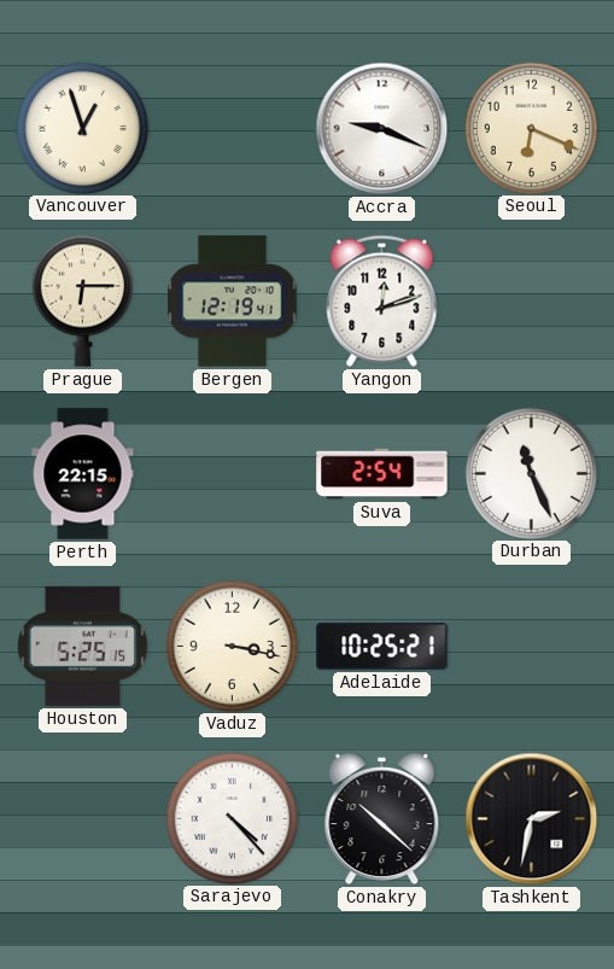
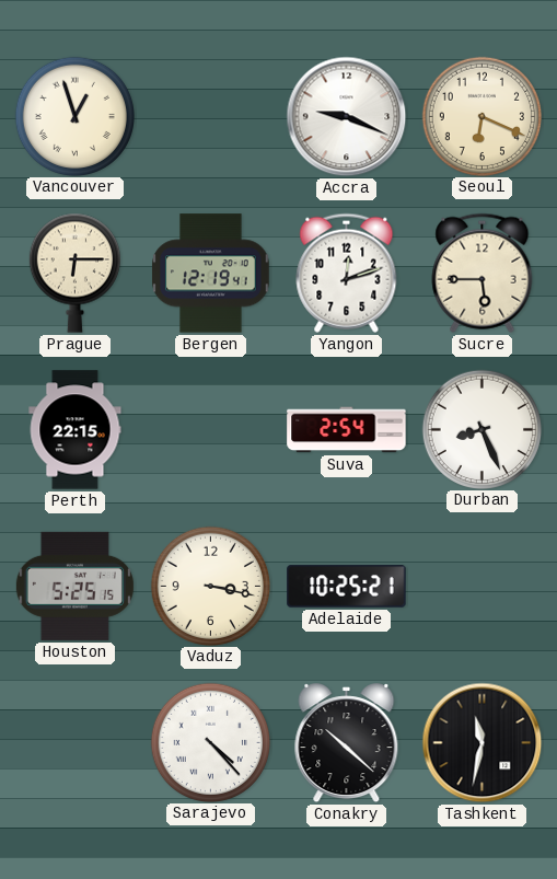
Sucre: none -> 5:45
Durban: 11:26 -> 8:26
Tashkent: 2:32 -> 11:32
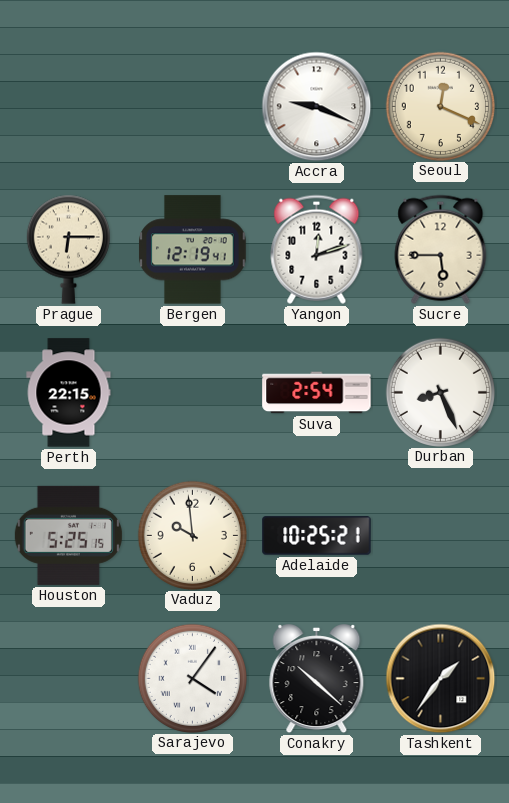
Vancouver: 12:57 -> none
Seoul: 6:19 -> 12:19
Vaduz: 3:17 -> 9:59
Sarajevo: 4:23 -> 4:06
Tashkent: 11:32 -> 1:36
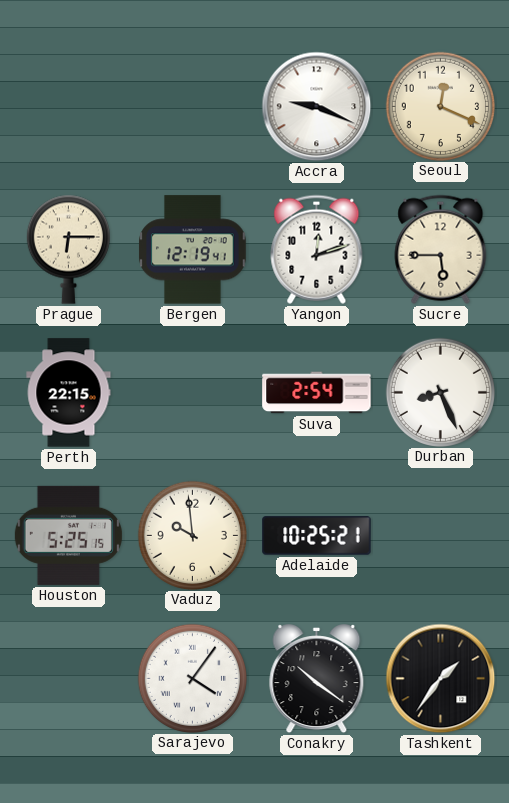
Conakry: 10:22 -> 10:21
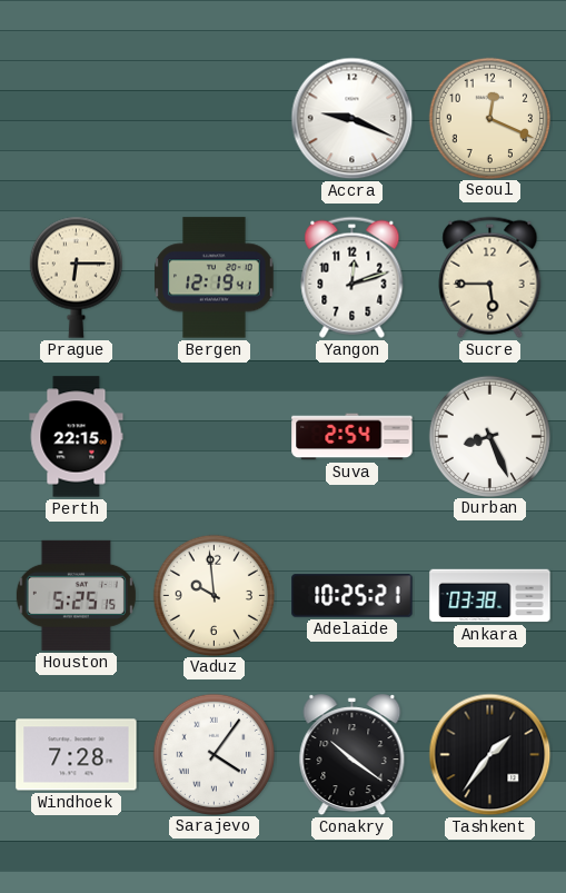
Ankara: none -> 03:38
Windhoek: none -> 7:28
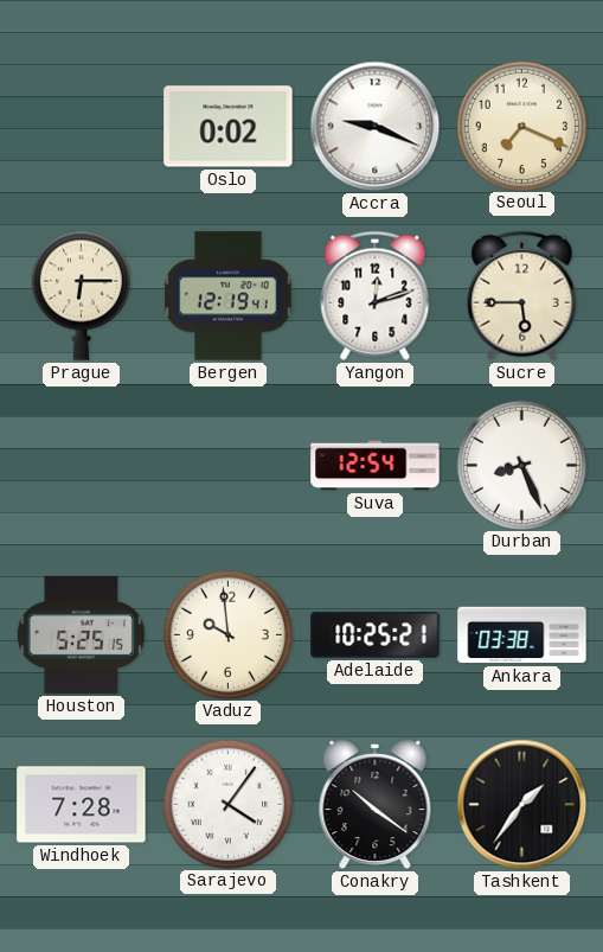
Oslo: none -> 0:02
Seoul: 12:19 -> 7:19
Perth: 22:15 -> none
Suva: 2:54 -> 12:54
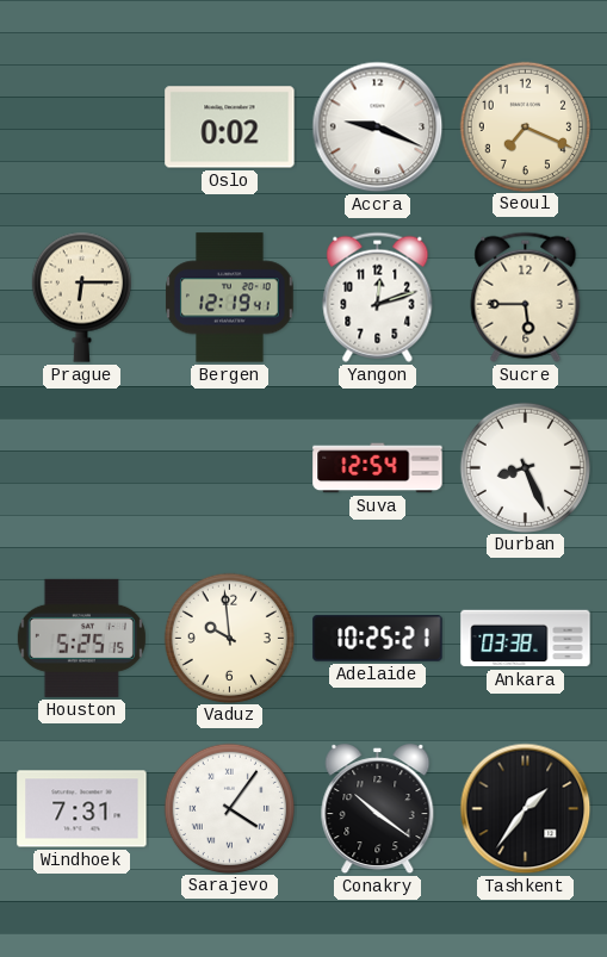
Windhoek: 7:28 -> 7:31
